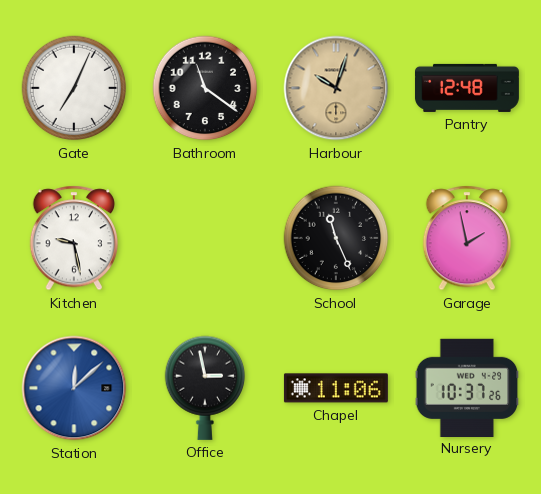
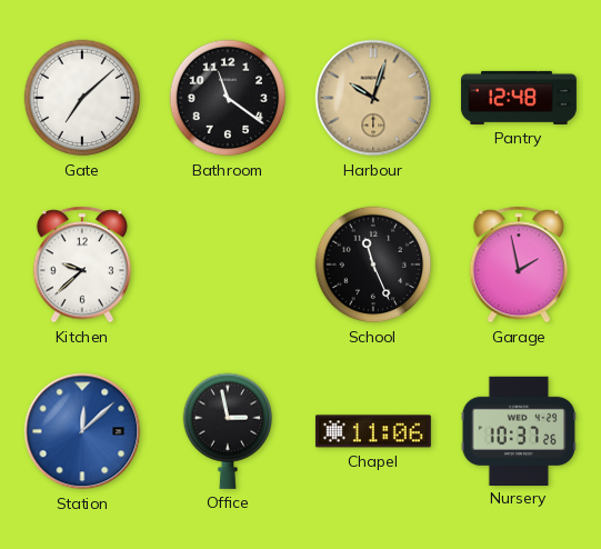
Gate: 7:04 -> 7:08
Kitchen: 9:28 -> 9:38
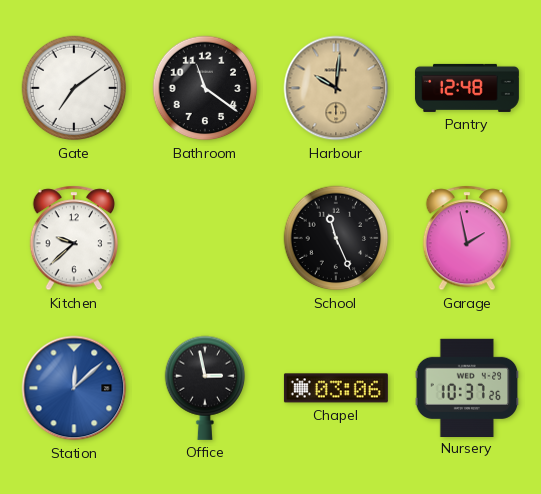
Gate: 7:08 -> 7:09
Harbour: 10:03 -> 10:01
Chapel: 11:06 -> 03:06
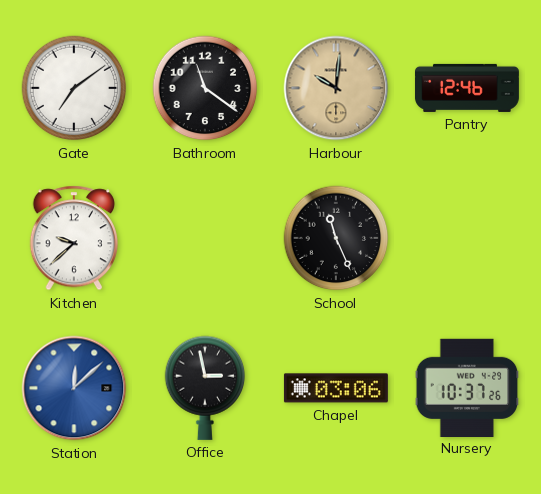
Pantry: 12:48 -> 12:46
Garage: 1:58 -> none
